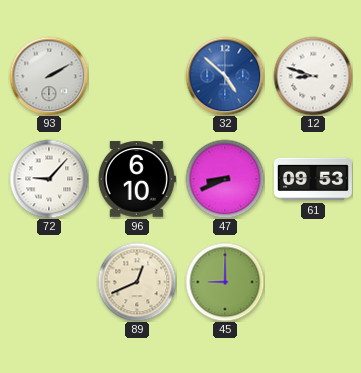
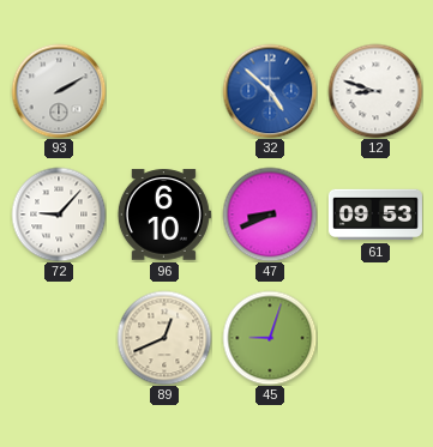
45: 9:00 -> 9:03
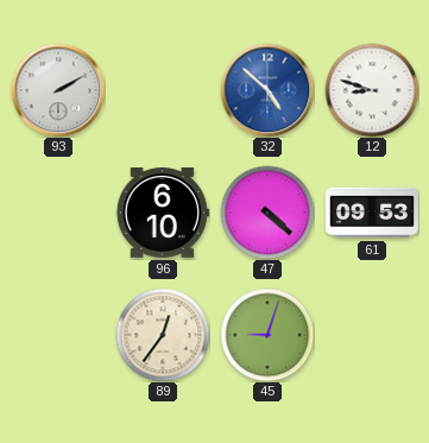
72: 9:07 -> none
47: 8:41 -> 4:22
89: 12:41 -> 12:36
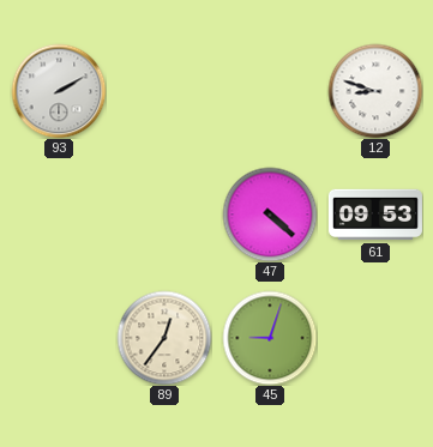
32: 4:52 -> none
96: 6:10 -> none
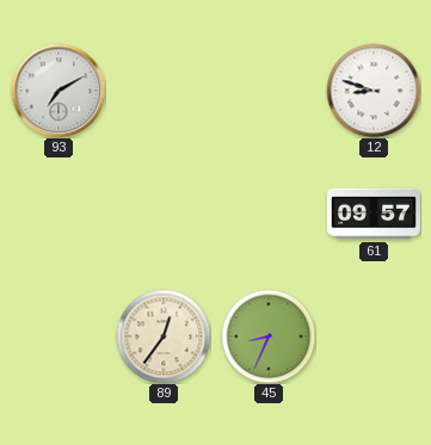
93: 2:10 -> 7:10
47: 4:22 -> none
61: 09:53 -> 09:57
45: 9:03 -> 8:34
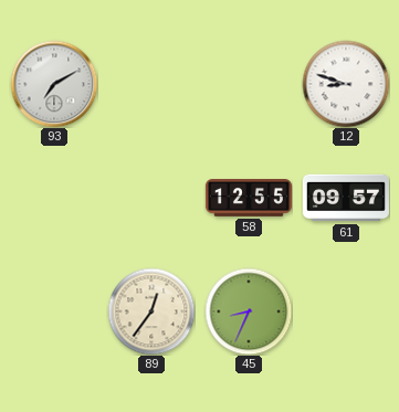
58: none -> 12:55
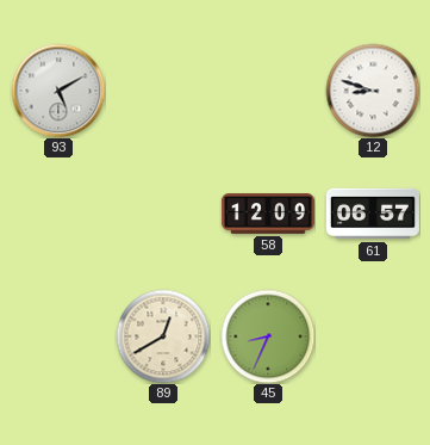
93: 7:10 -> 5:10
58: 12:55 -> 12:09
61: 09:57 -> 06:57
89: 12:36 -> 12:40
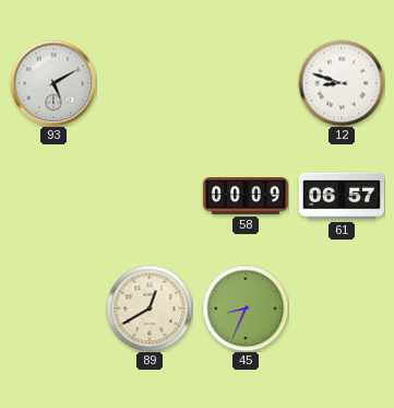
58: 12:09 -> 00:09
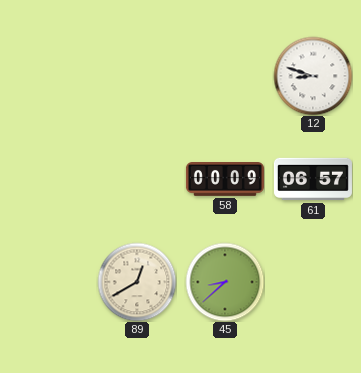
93: 5:10 -> none
45: 8:34 -> 8:38
